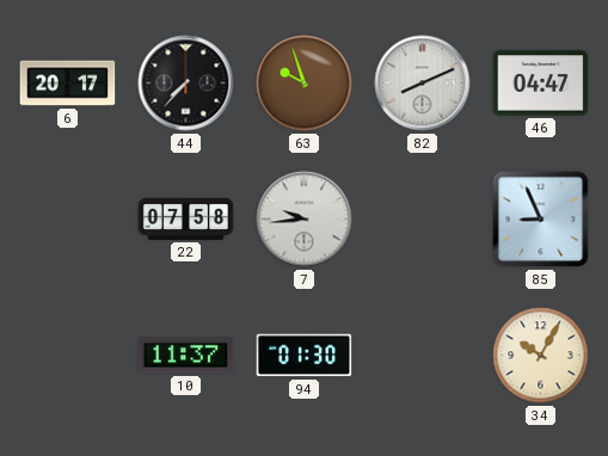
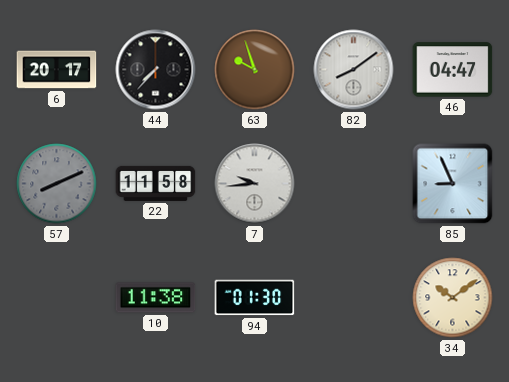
82: 8:11 -> 8:09
57: none -> 8:11
22: 07:58 -> 11:58
10: 11:37 -> 11:38
34: 10:05 -> 10:09
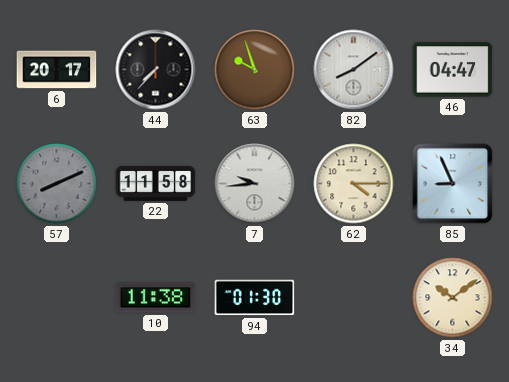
62: none -> 4:15
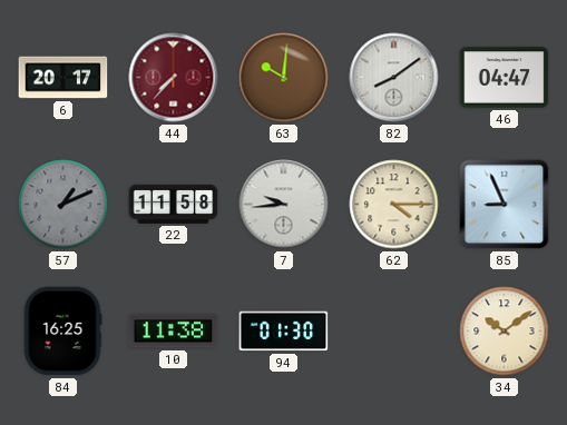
44 dial: black -> burgundy
63: 9:57 -> 10:01
57: 8:11 -> 1:11
84: none -> 16:25
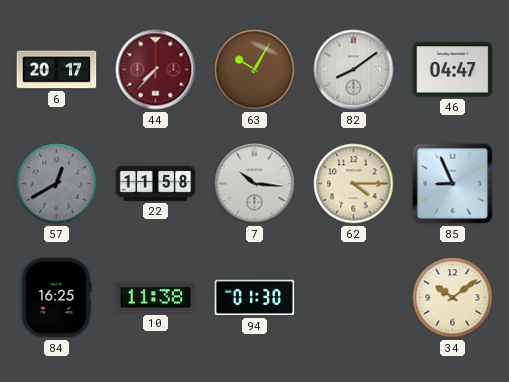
63: 10:01 -> 10:05
57: 1:11 -> 12:40
7: 9:44 -> 10:16
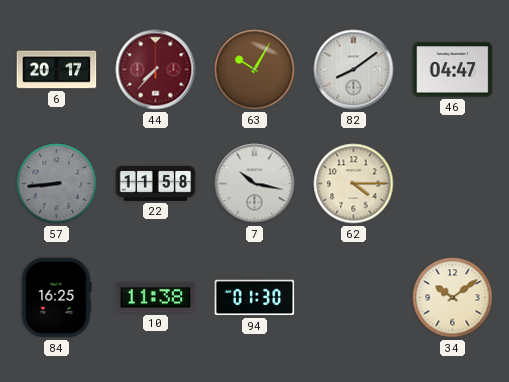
57: 12:40 -> 8:44
7: 10:16 -> 10:17
85: 8:56 -> none
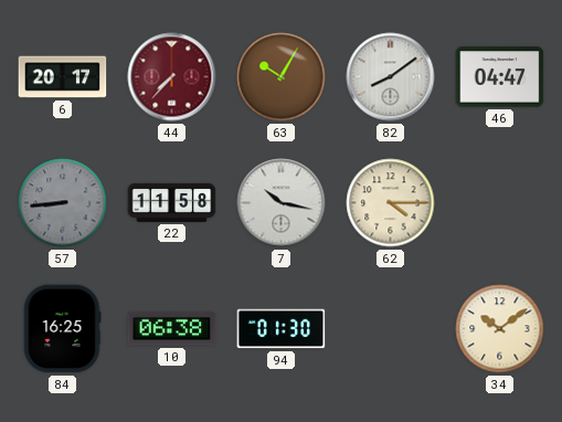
10: 11:38 -> 06:38
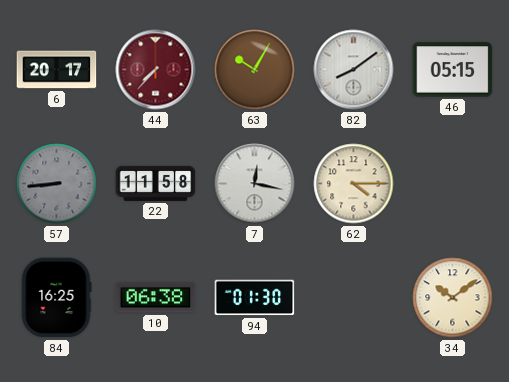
46: 04:47 -> 05:15
7: 10:17 -> 12:17
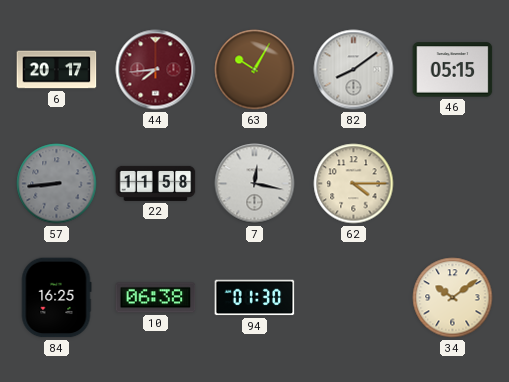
44: 7:37 -> 7:44
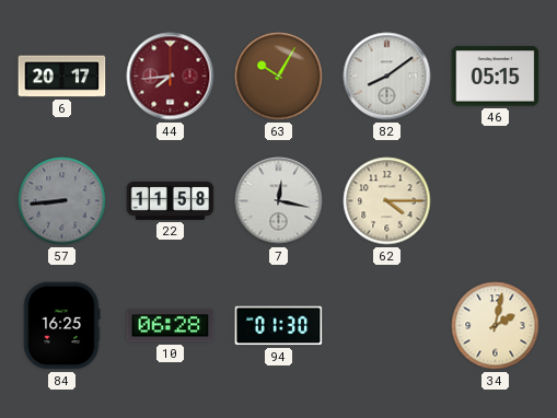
10: 06:38 -> 06:28
34: 10:09 -> 2:02
